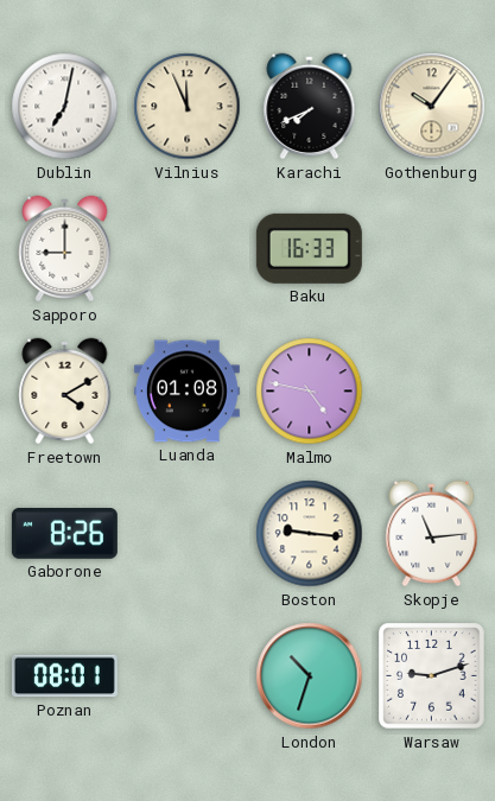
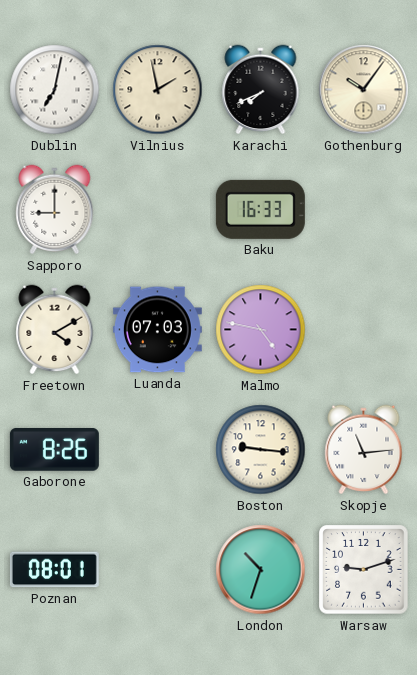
Vilnius: 11:56 -> 1:58
Luanda: 01:08 -> 07:03
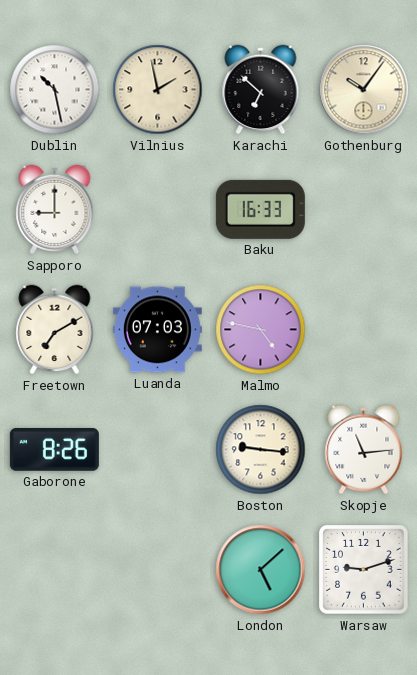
Dublin: 7:02 -> 10:28
Karachi: 7:41 -> 6:52
Freetown: 4:10 -> 7:10
Poznan: 08:01 -> none
London: 10:33 -> 5:08
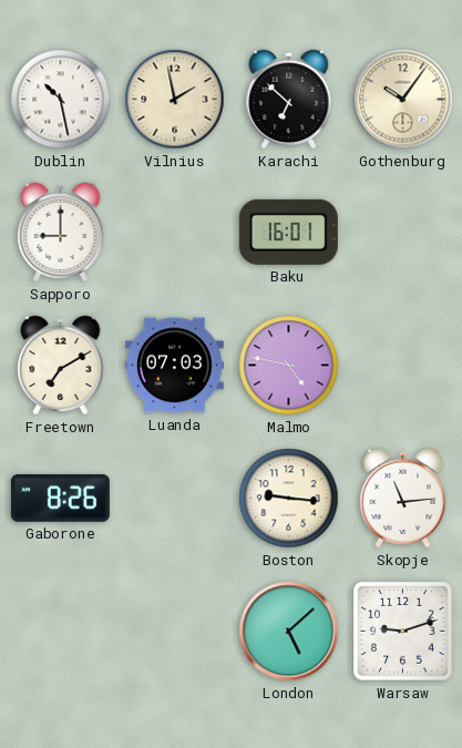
Baku: 16:33 -> 16:01
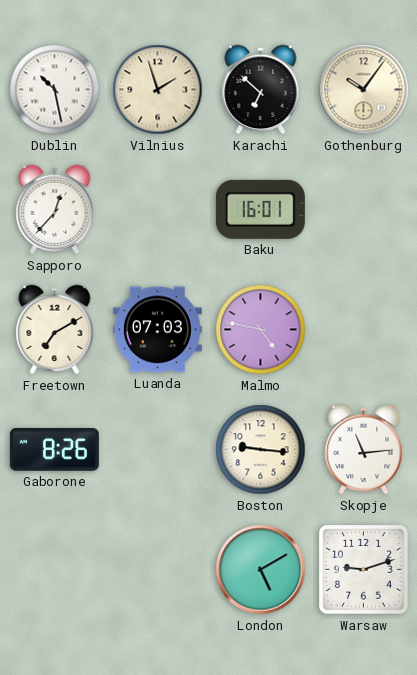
Vilnius: 1:58 -> 1:57
Sapporo: 9:00 -> 12:37
London: 5:08 -> 5:10
